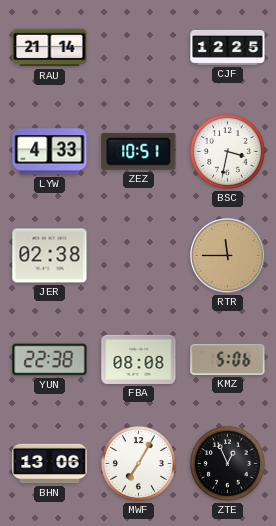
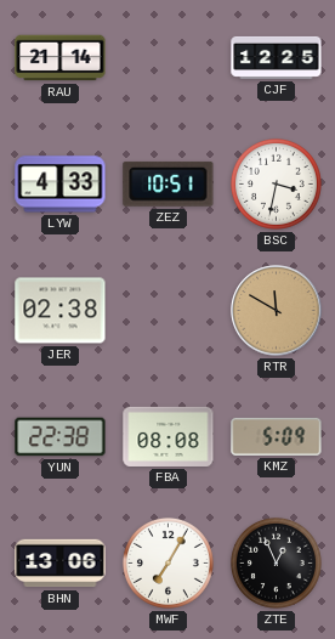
RTR: 11:45 -> 11:50
KMZ: 5:06 -> 5:09
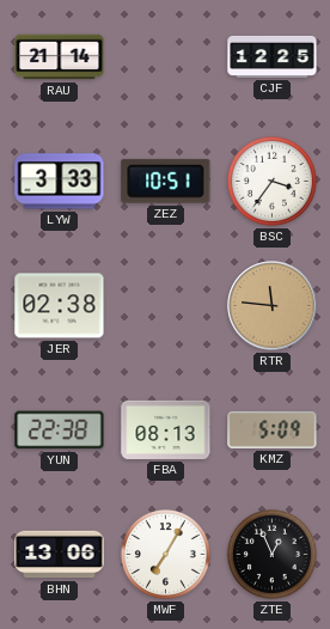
LYW: 4:33 -> 3:33
BSC: 3:32 -> 3:36
RTR: 11:50 -> 11:46
FBA: 08:08 -> 08:13
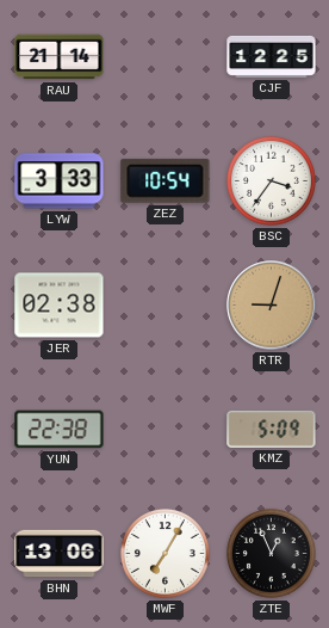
ZEZ: 10:51 -> 10:54
RTR: 11:46 -> 9:03
FBA: 08:13 -> none
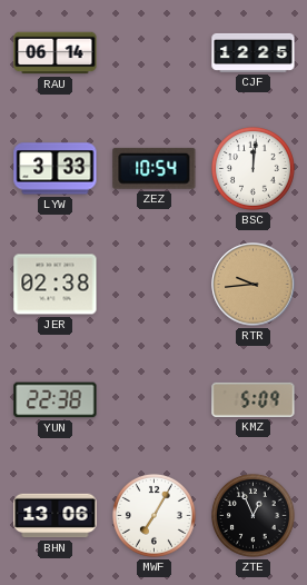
RAU: 21:14 -> 06:14
BSC: 3:36 -> 12:01
RTR: 9:03 -> 9:44
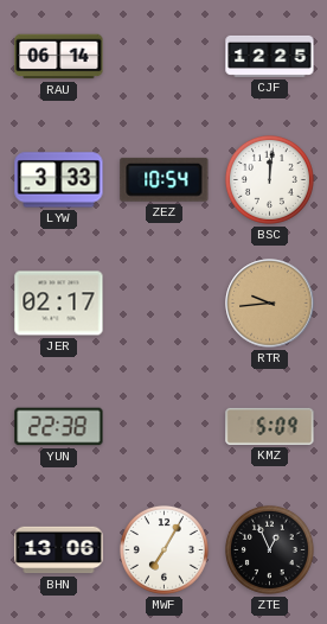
JER: 02:38 -> 02:17
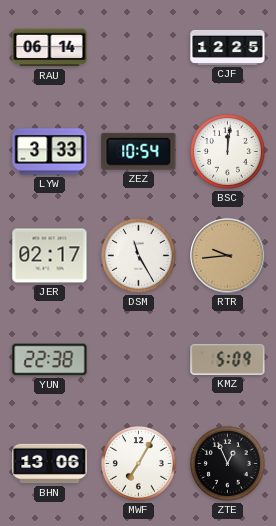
DSM: none -> 11:25
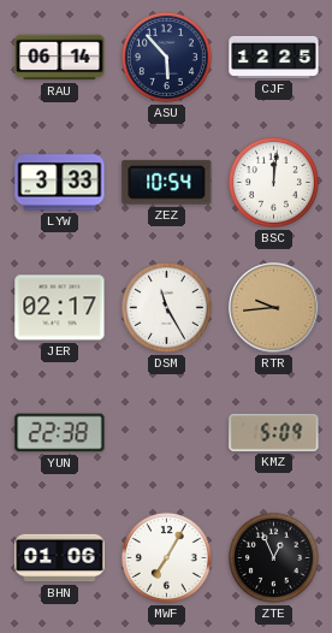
ASU: none -> 5:53
BHN: 13:06 -> 01:06
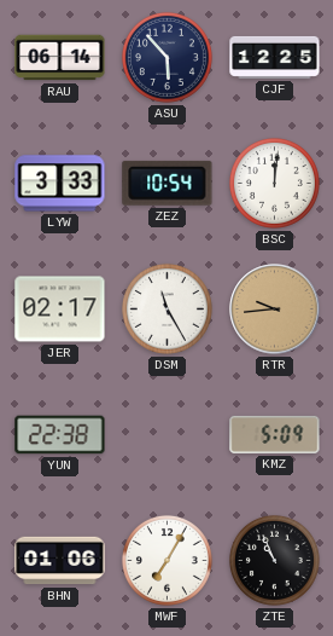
ZTE: 12:56 -> 10:56
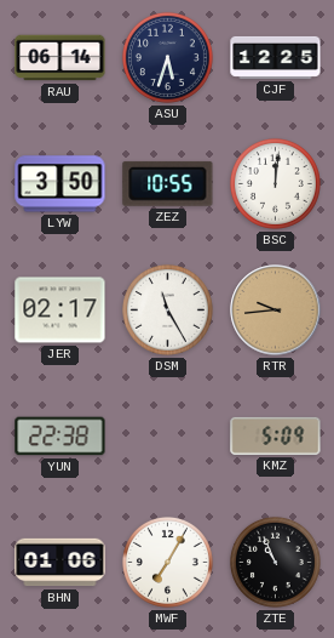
ASU: 5:53 -> 5:33
LYW: 3:33 -> 3:50
ZEZ: 10:54 -> 10:55
